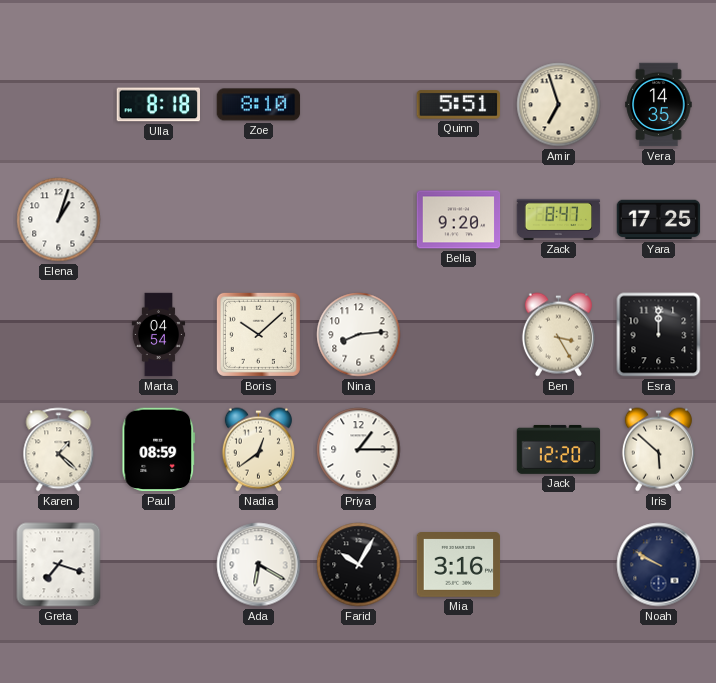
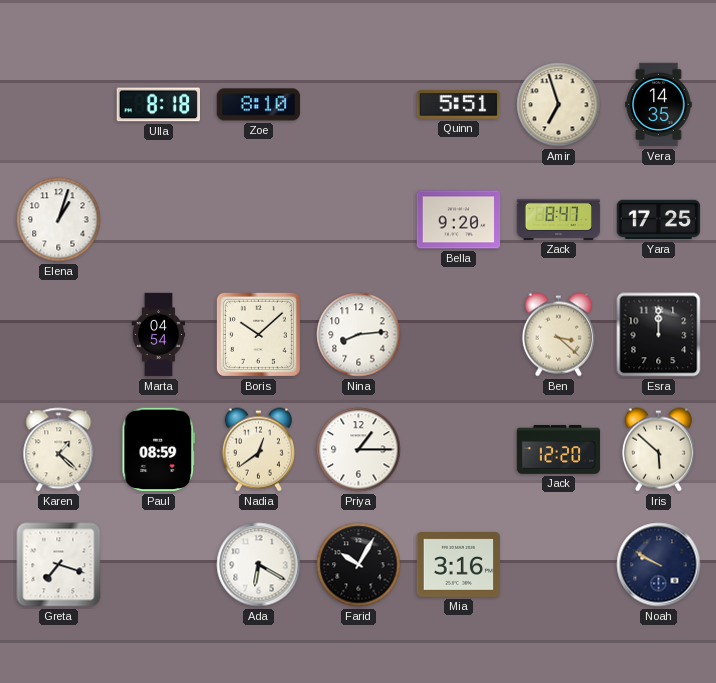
Ben: 3:25 -> 3:22
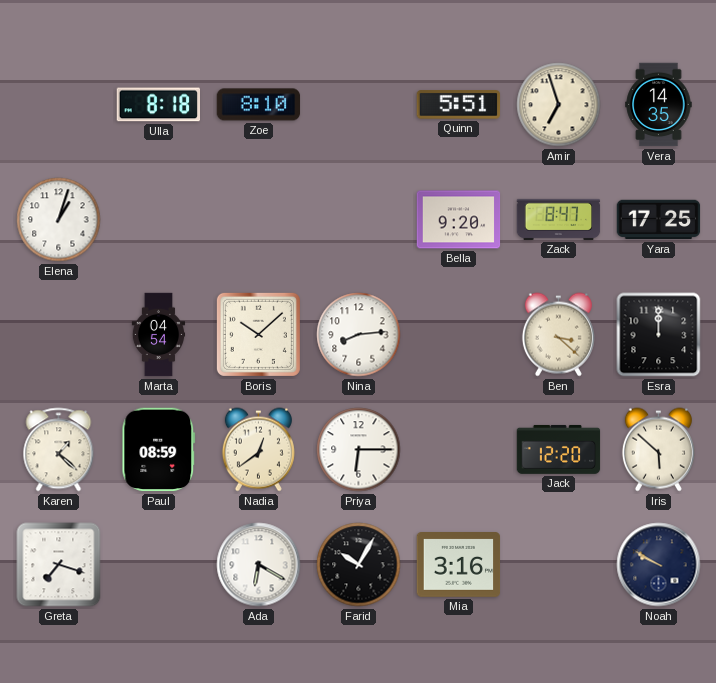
Priya: 1:15 -> 6:15
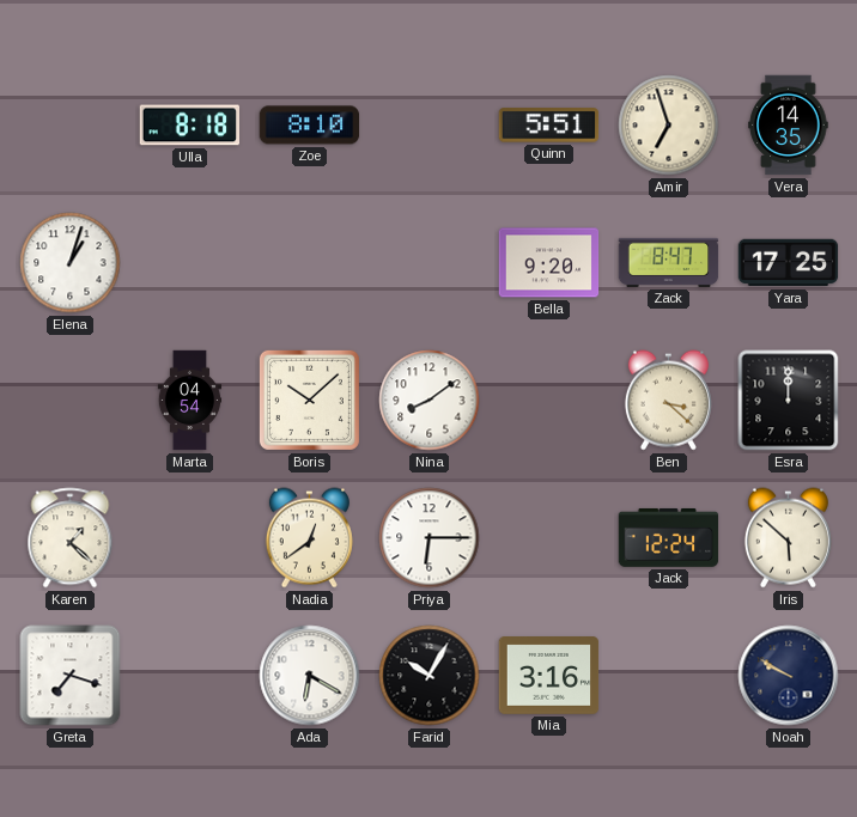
Nina: 8:14 -> 8:09
Paul: 08:59 -> none
Jack: 12:20 -> 12:24
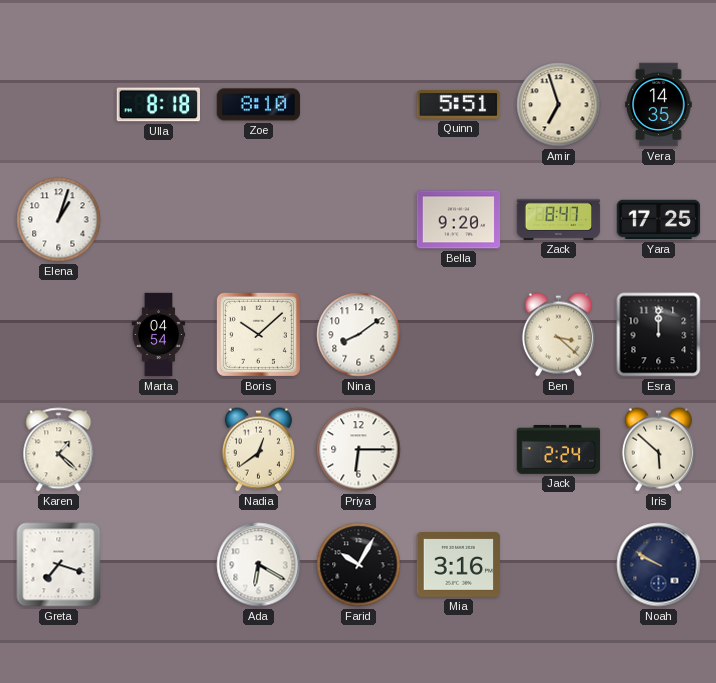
Jack: 12:24 -> 2:24
